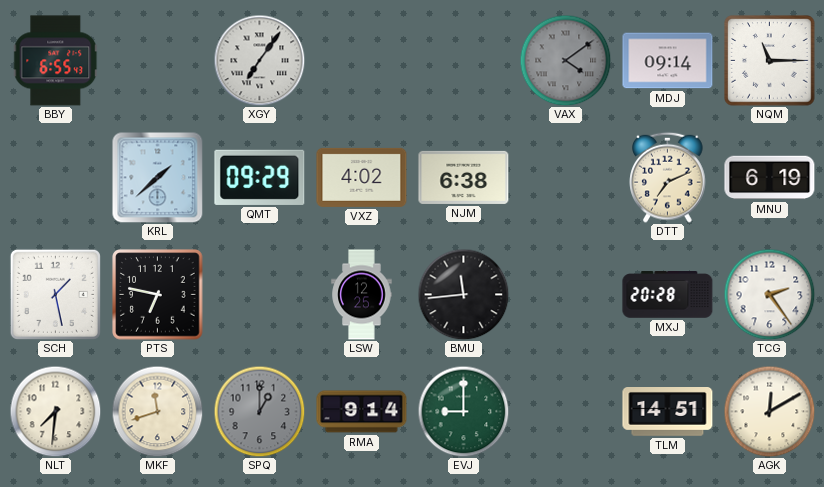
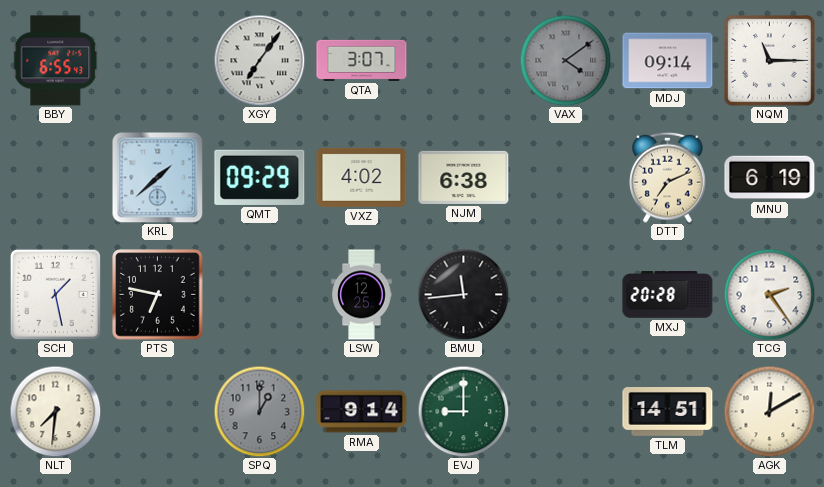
QTA: none -> 3:07
MKF: 11:42 -> none
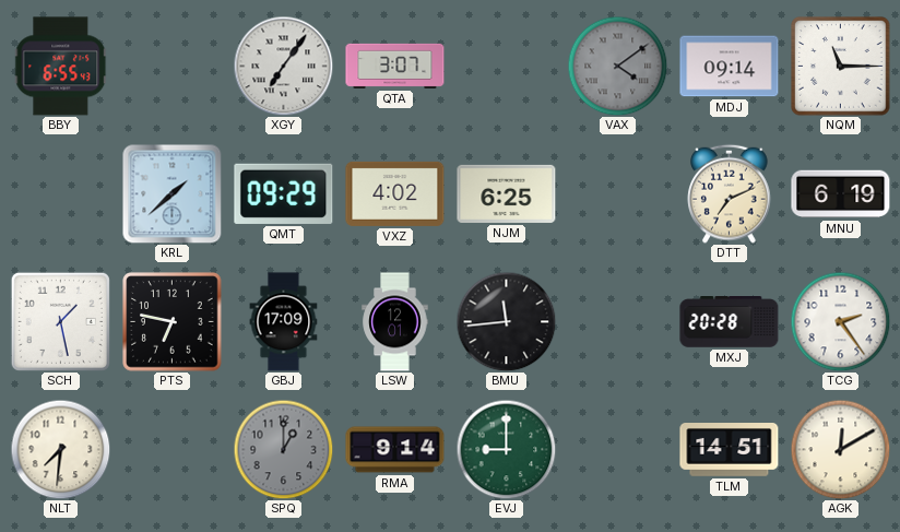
NJM: 6:38 -> 6:25
GBJ: none -> 17:09
LSW: 12:25 -> 12:01
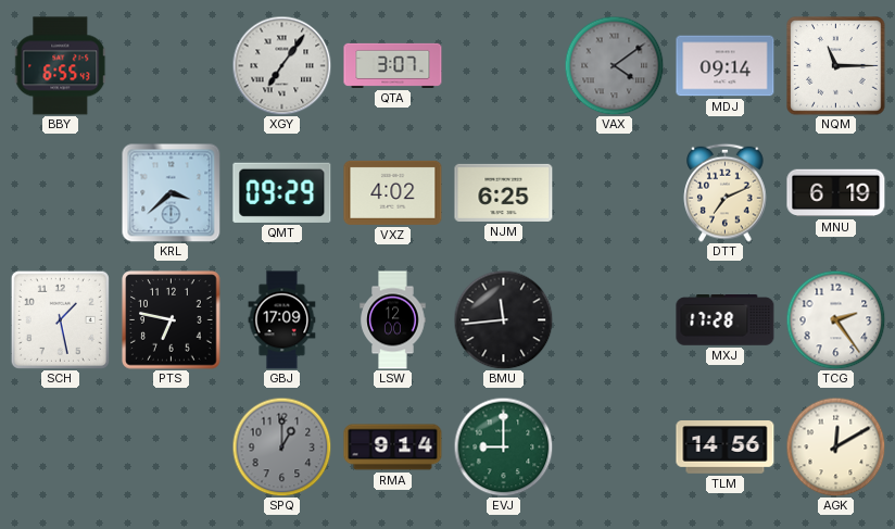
KRL: 1:38 -> 3:38
LSW: 12:01 -> 12:00
MXJ: 20:28 -> 17:28
NLT: 7:31 -> none
TLM: 14:51 -> 14:56
